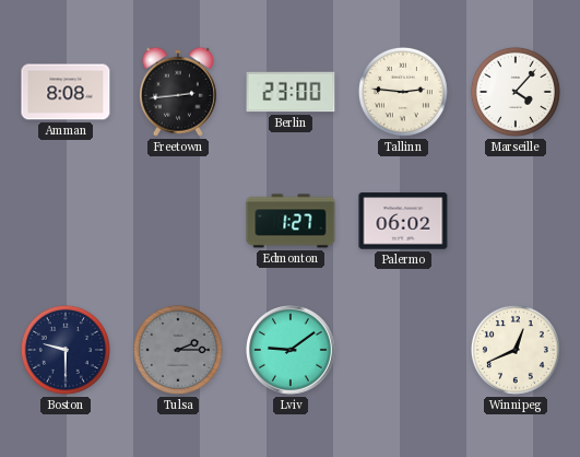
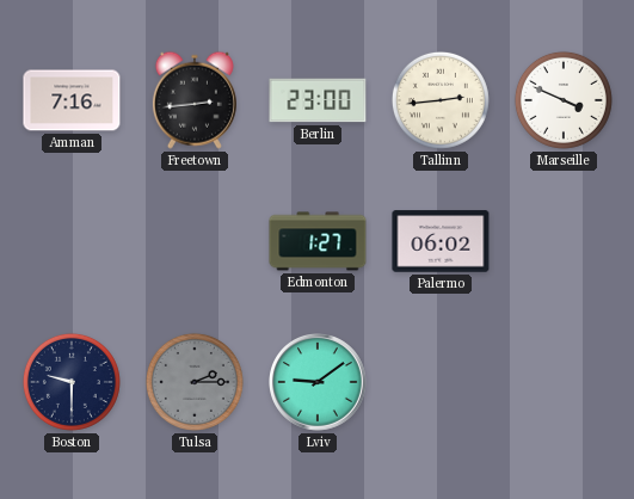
Amman: 8:08 -> 7:16
Tallinn: 2:46 -> 2:44
Marseille: 4:07 -> 3:49
Winnipeg: 12:41 -> none
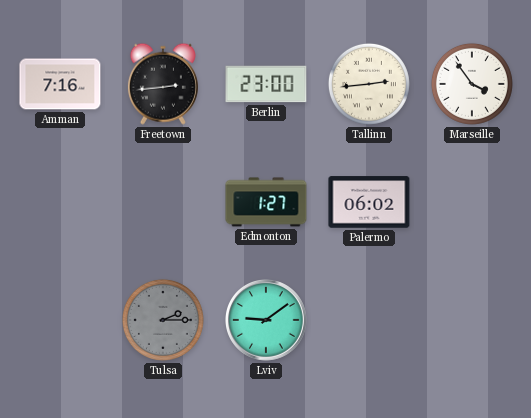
Marseille: 3:49 -> 3:54
Boston: 9:30 -> none
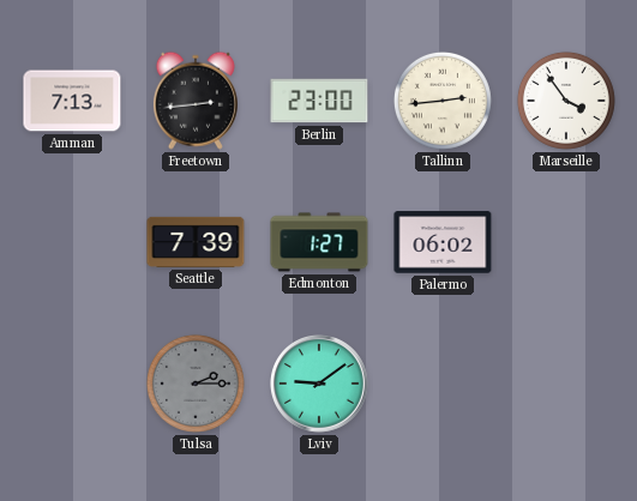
Amman: 7:16 -> 7:13
Seattle: none -> 7:39
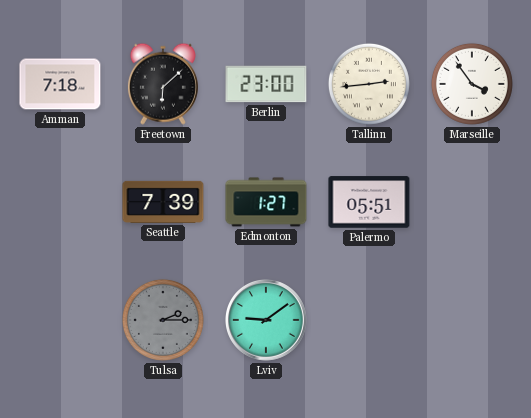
Amman: 7:13 -> 7:18
Freetown: 2:44 -> 6:08
Palermo: 06:02 -> 05:51
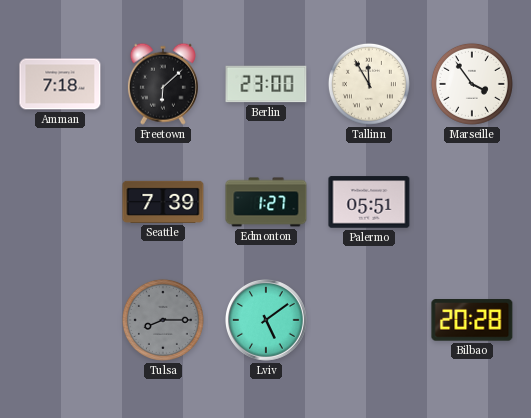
Tallinn: 2:44 -> 11:55
Tulsa: 2:15 -> 8:15
Lviv: 9:09 -> 5:09
Bilbao: none -> 20:28
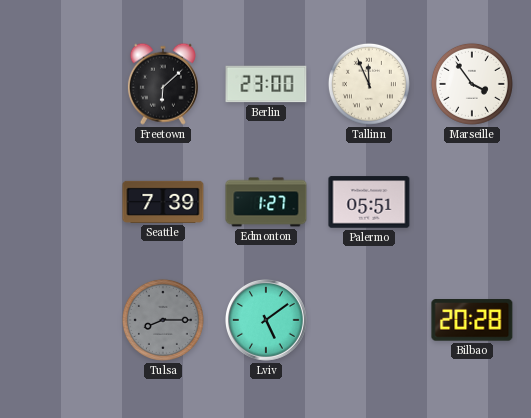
Amman: 7:18 -> none
Tallinn: 11:55 -> 11:56
